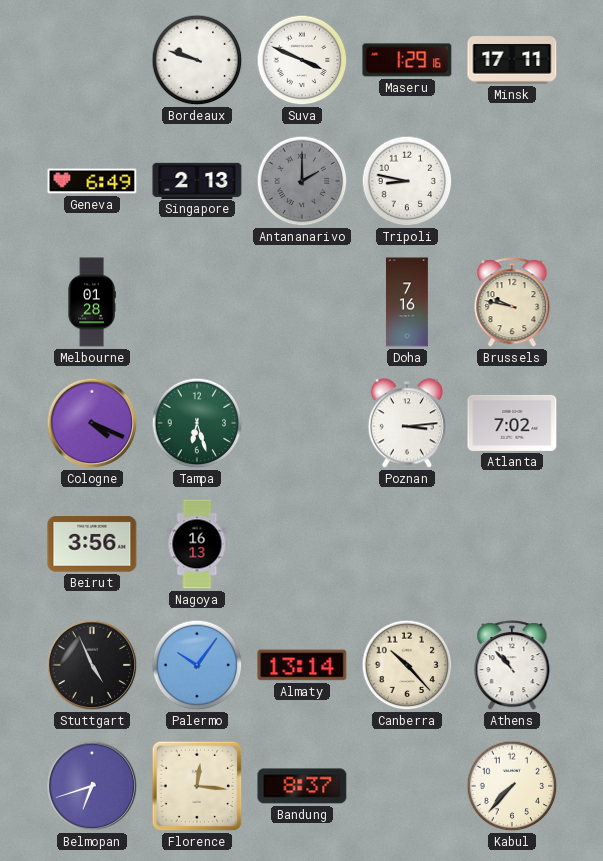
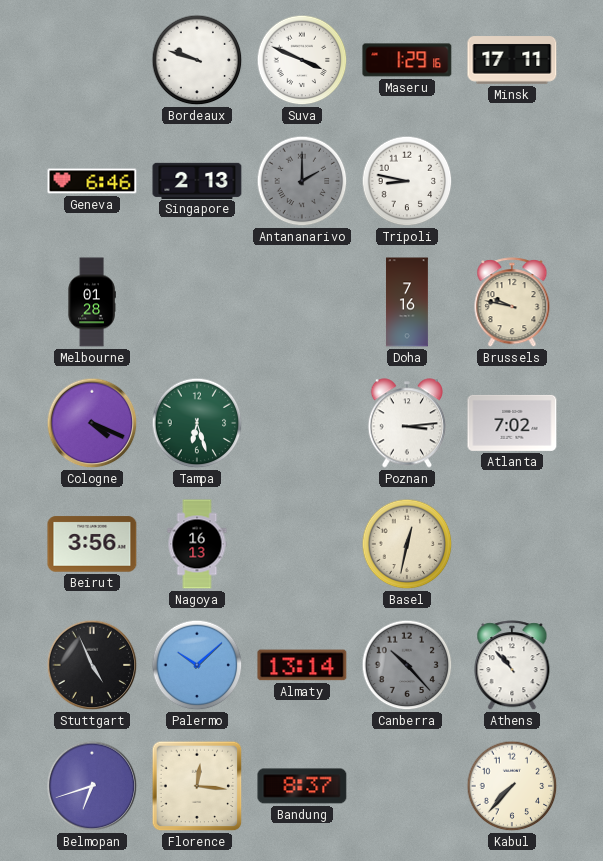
Geneva: 6:49 -> 6:46
Basel: none -> 12:32
Palermo: 10:06 -> 10:08
Canberra dial: cream -> grey
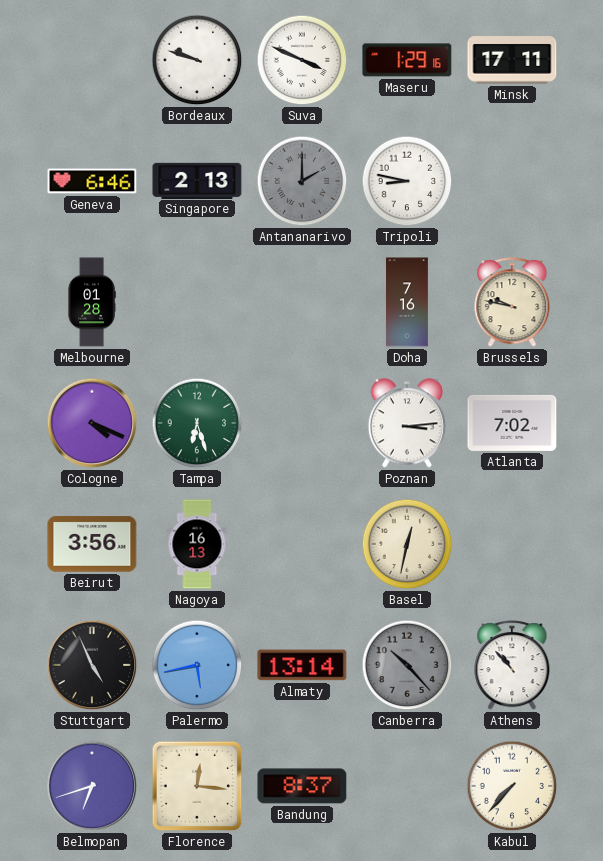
Palermo: 10:08 -> 5:43
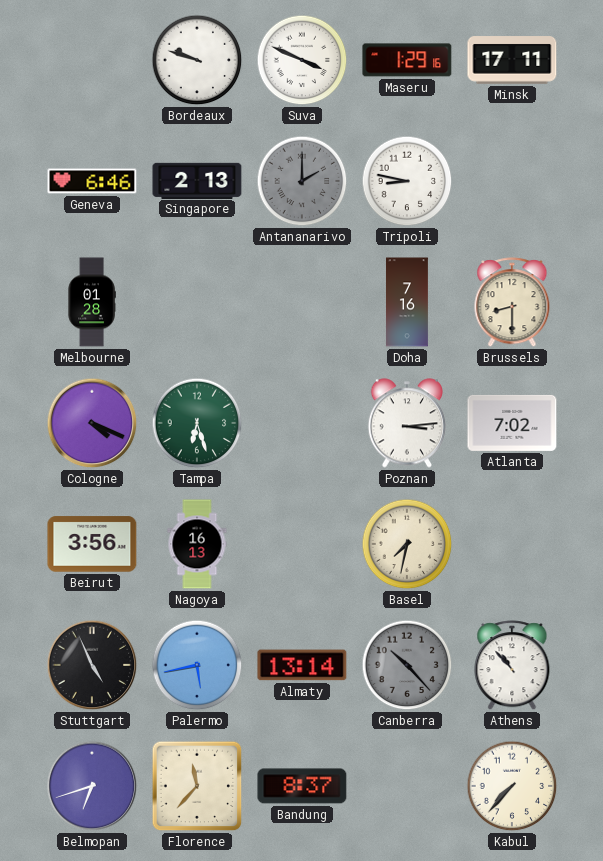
Brussels: 9:47 -> 8:30
Basel: 12:32 -> 7:32
Florence: 12:16 -> 11:37
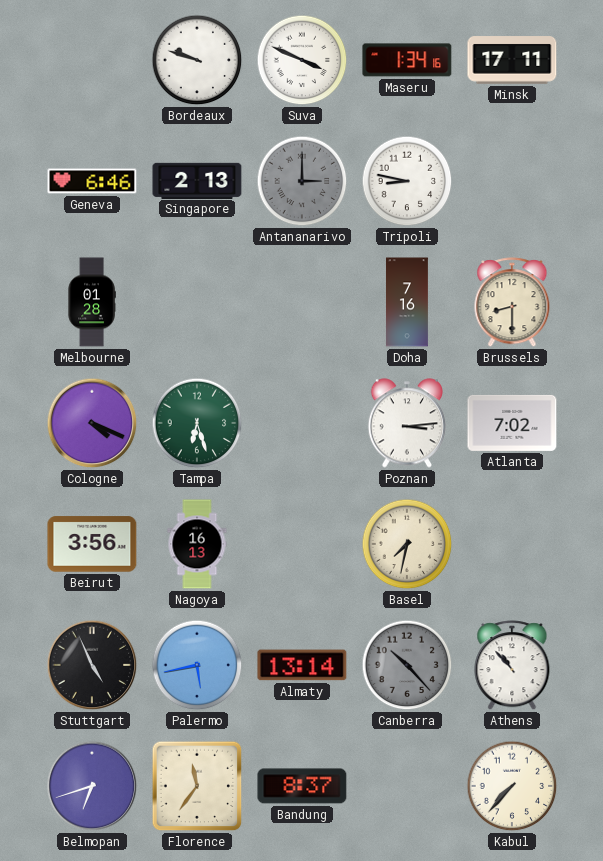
Maseru: 1:29 -> 1:34
Antananarivo: 2:00 -> 3:00
Florence: 11:37 -> 11:36
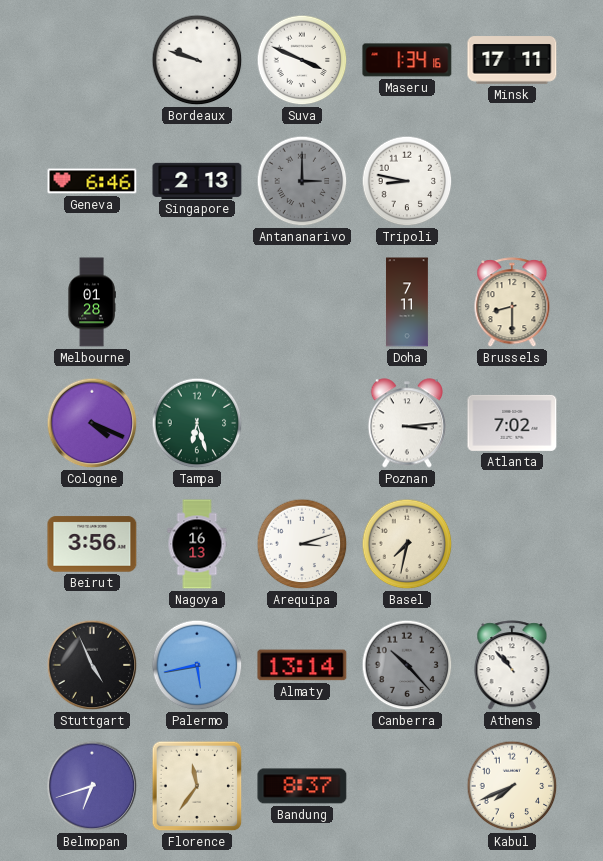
Doha: 7:16 -> 7:11
Arequipa: none -> 3:12
Kabul: 7:37 -> 7:41
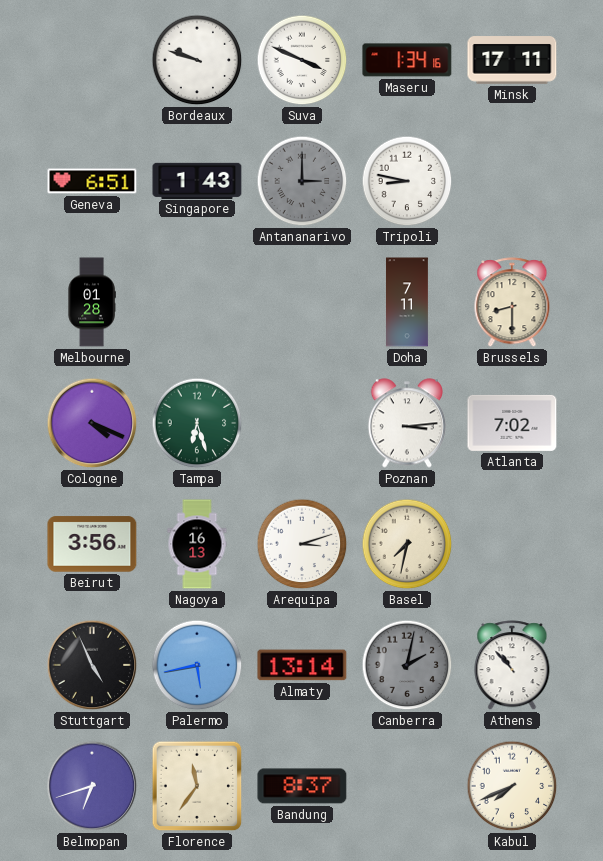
Geneva: 6:46 -> 6:51
Singapore: 2:13 -> 1:43
Canberra: 10:23 -> 2:02
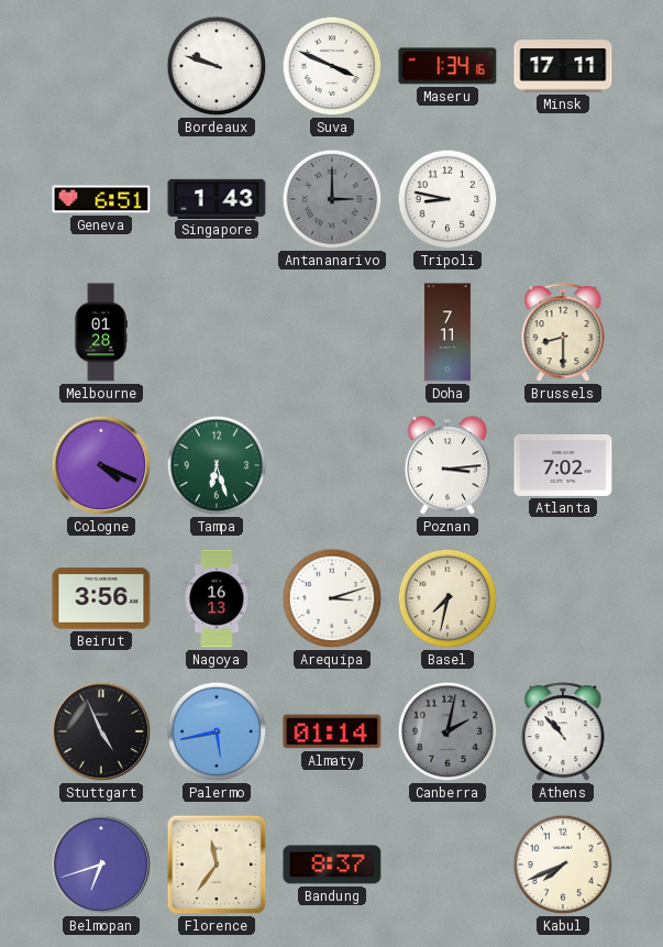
Almaty: 13:14 -> 01:14
